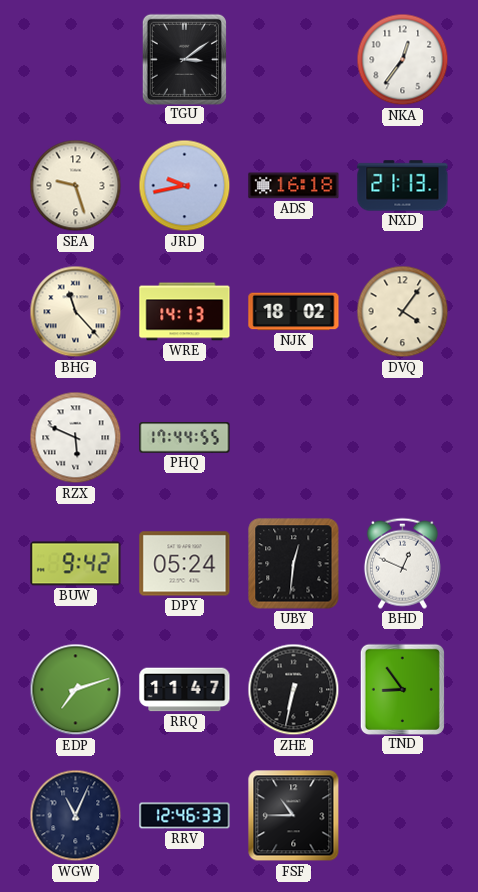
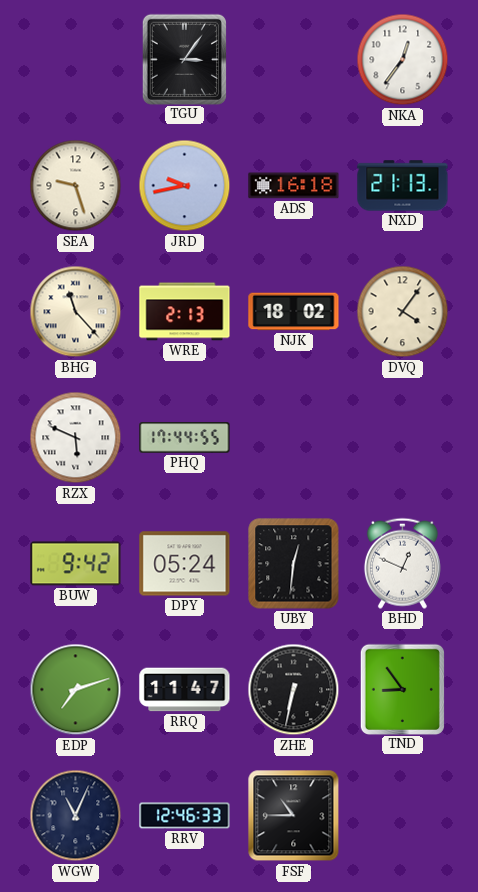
TGU: 3:09 -> 3:06
WRE: 14:13 -> 2:13
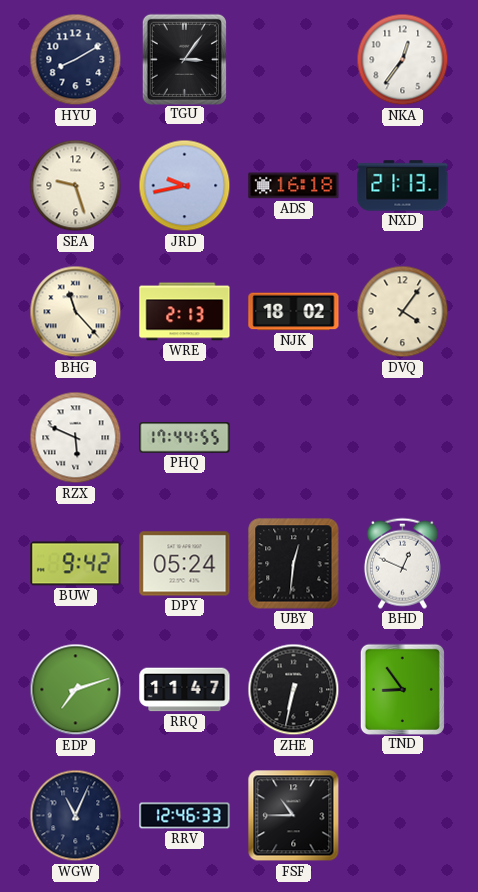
HYU: none -> 8:10
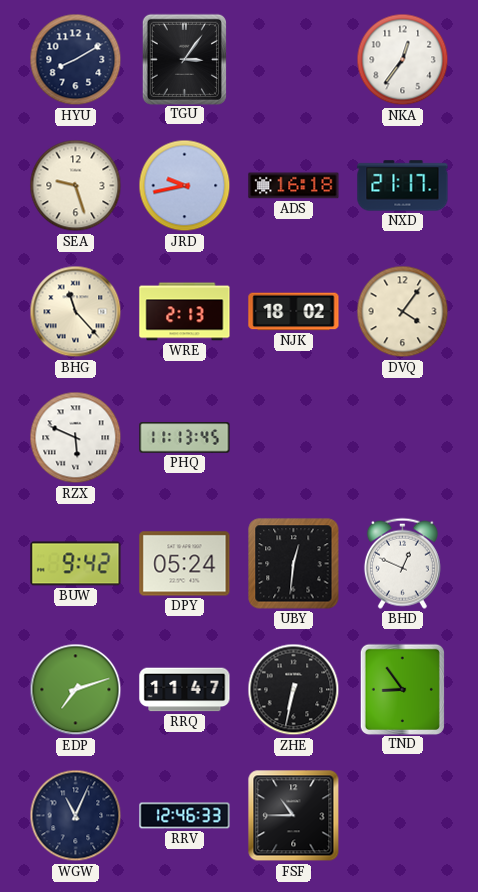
NXD: 21:13 -> 21:17
PHQ: 17:44 -> 11:13
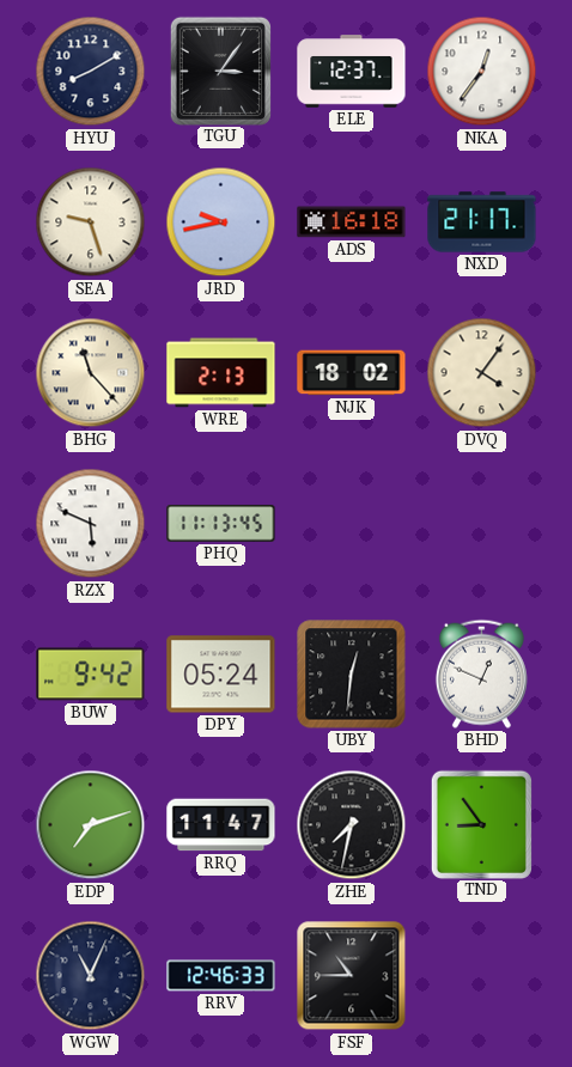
ELE: none -> 12:37
ZHE: 6:32 -> 7:32
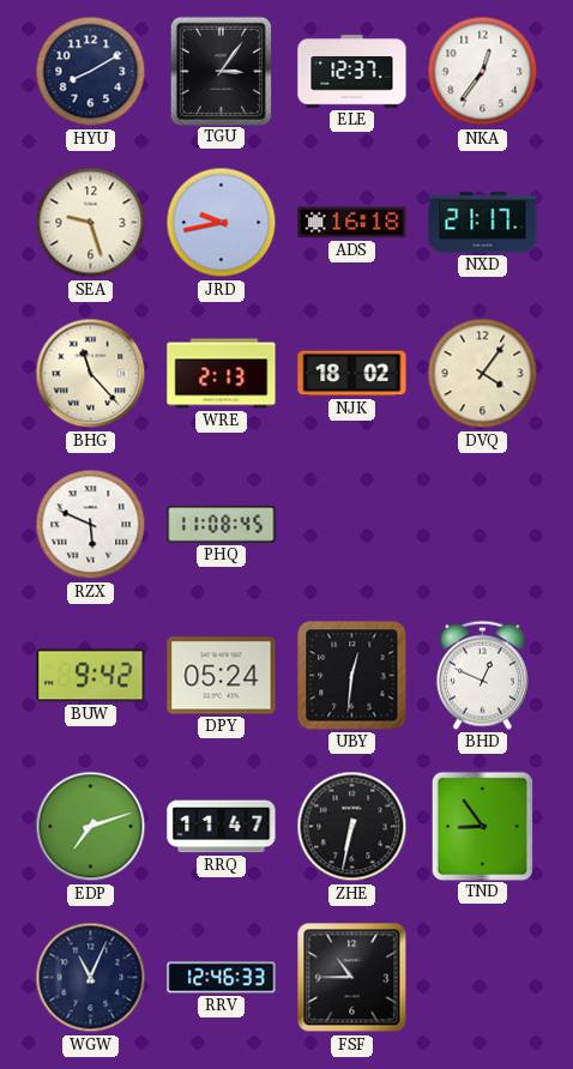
PHQ: 11:13 -> 11:08
ZHE: 7:32 -> 6:32
